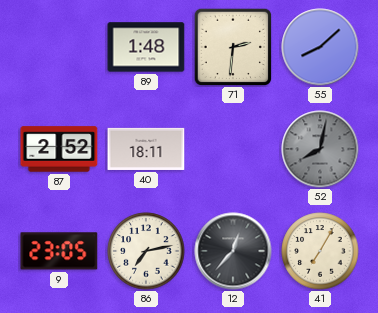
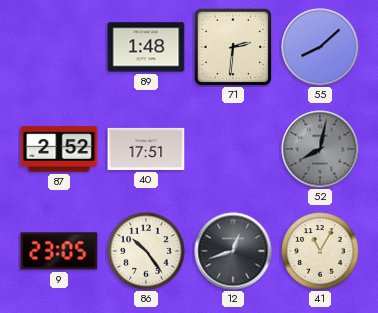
40: 18:11 -> 17:51
86: 7:13 -> 10:24
12: 12:37 -> 12:42
41: 7:05 -> 11:05
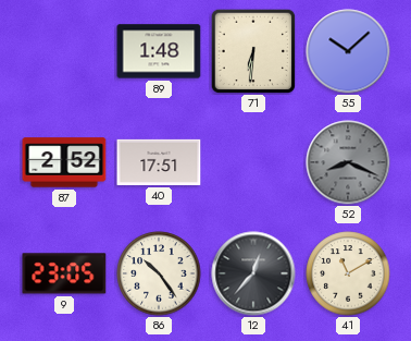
71: 2:31 -> 6:31
55: 8:08 -> 10:08
52: 8:02 -> 8:19
12: 12:42 -> 12:37
41: 11:05 -> 11:10
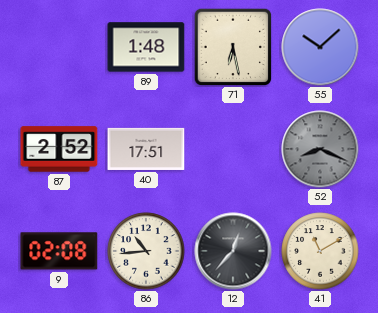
71: 6:31 -> 6:28
9: 23:05 -> 02:08
86: 10:24 -> 10:44
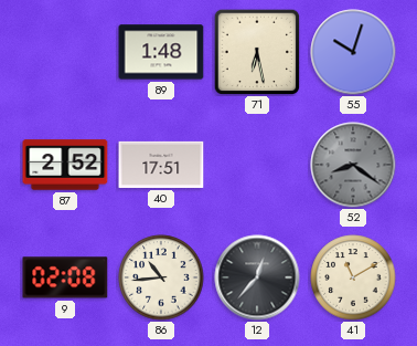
55: 10:08 -> 10:03
52: 8:19 -> 8:21
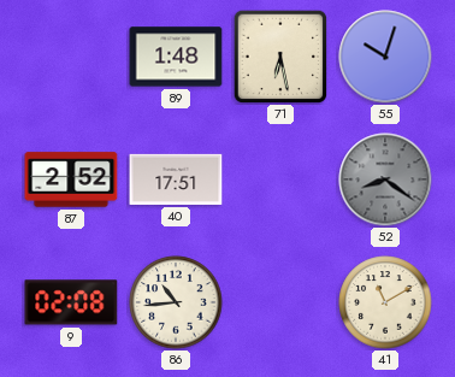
12: 12:37 -> none
